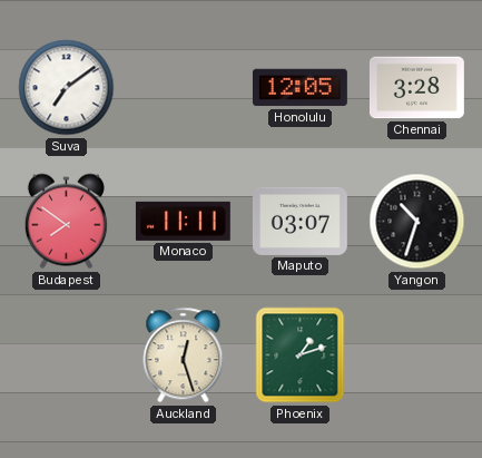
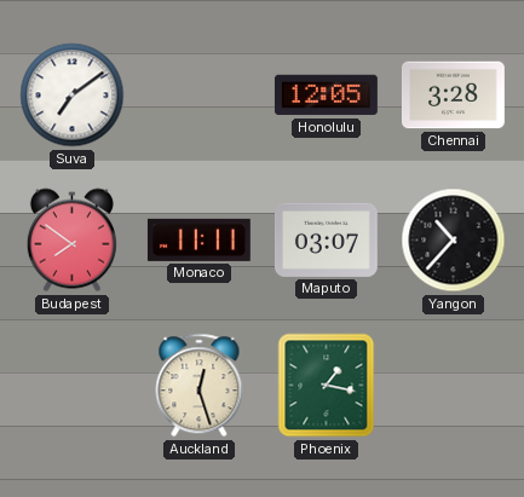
Yangon: 10:33 -> 10:37
Phoenix: 1:12 -> 1:17
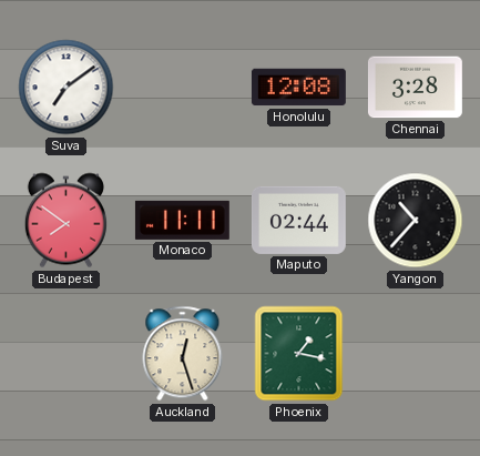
Honolulu: 12:05 -> 12:08
Maputo: 03:07 -> 02:44
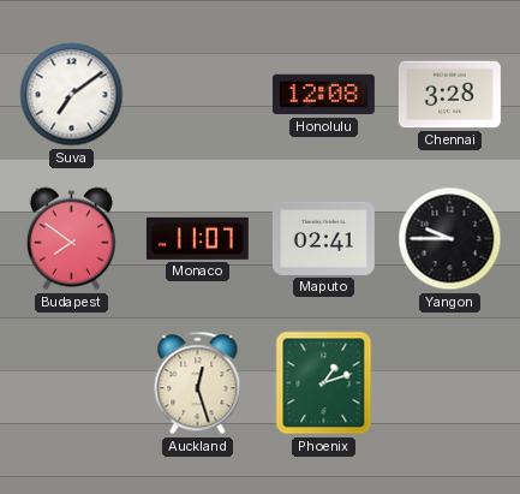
Monaco: 11:11 -> 11:07
Maputo: 02:44 -> 02:41
Yangon: 10:37 -> 9:45
Phoenix: 1:17 -> 1:12
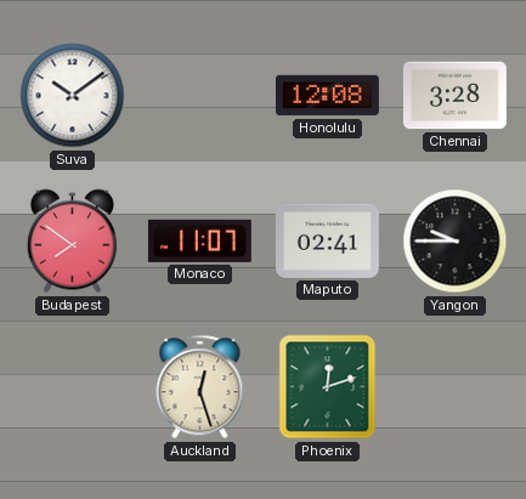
Suva: 7:09 -> 10:09
Phoenix: 1:12 -> 12:12
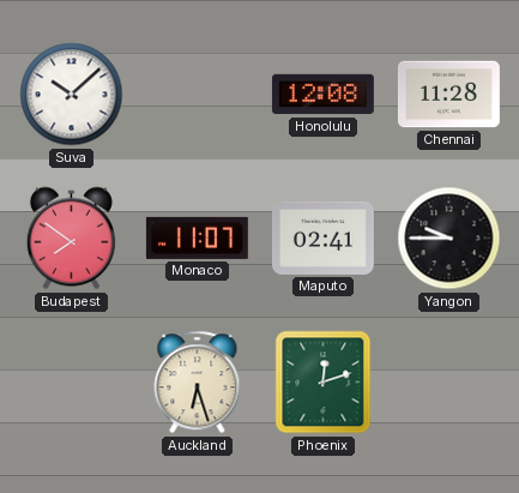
Suva: 10:09 -> 10:08
Chennai: 3:28 -> 11:28
Auckland: 12:27 -> 6:27
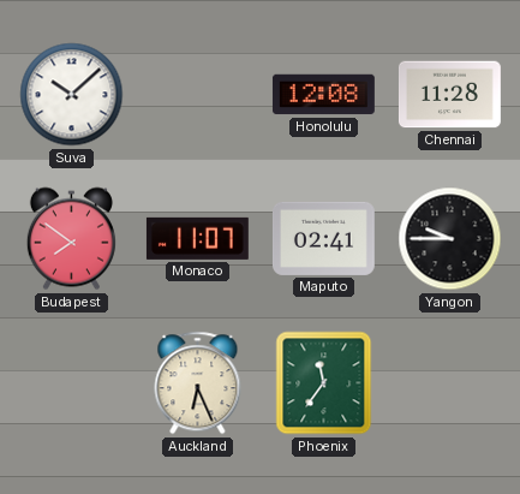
Auckland: 6:27 -> 6:26
Phoenix: 12:12 -> 11:36
